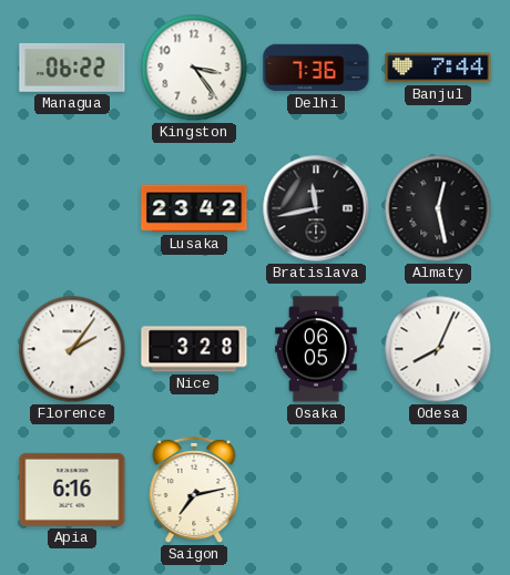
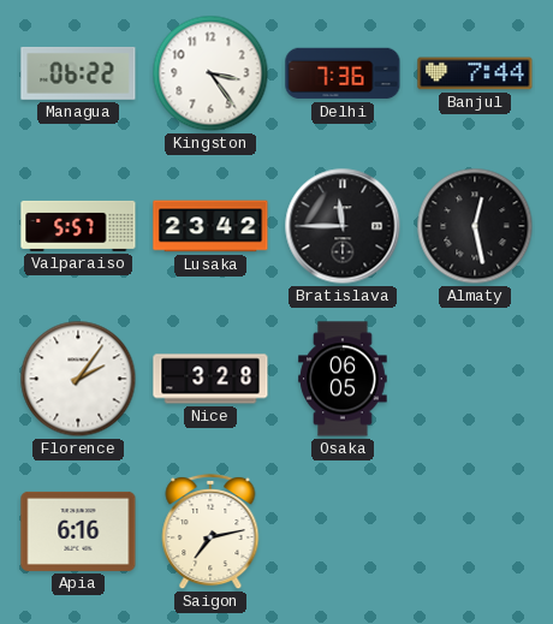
Valparaiso: none -> 5:57
Bratislava: 11:43 -> 11:45
Odesa: 8:04 -> none
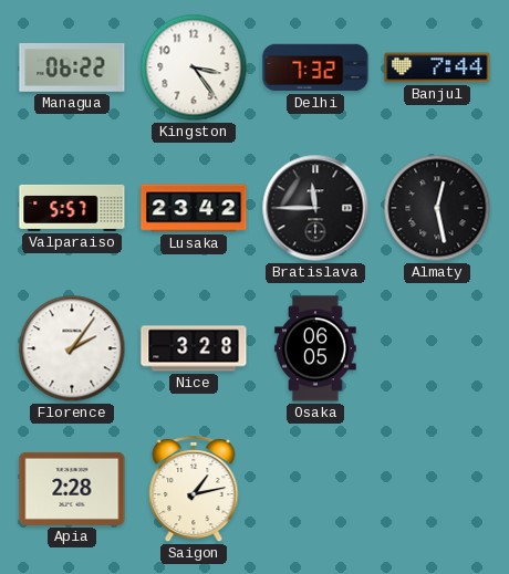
Delhi: 7:36 -> 7:32
Apia: 6:16 -> 2:28
Saigon: 7:13 -> 1:13
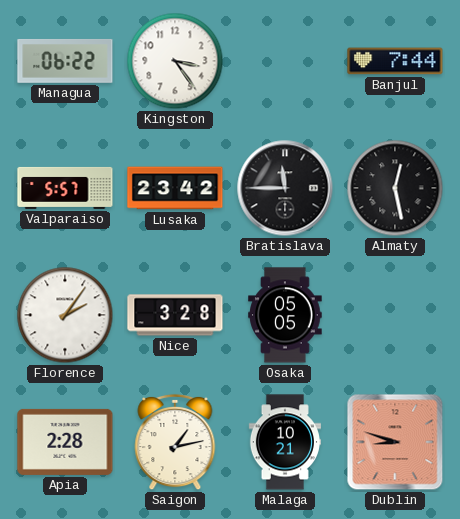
Delhi: 7:32 -> none
Osaka: 06:05 -> 05:05
Malaga: none -> 10:21
Dublin: none -> 8:48
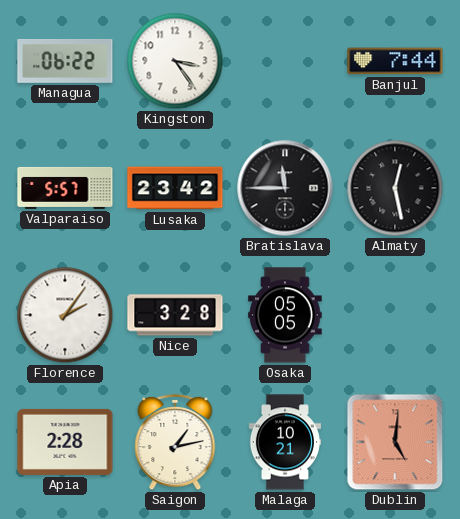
Dublin: 8:48 -> 5:01
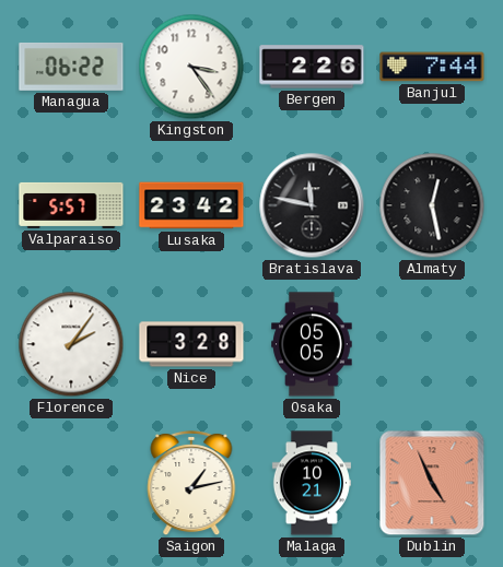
Bergen: none -> 2:26
Bratislava: 11:45 -> 11:47
Apia: 2:28 -> none
Dublin: 5:01 -> 4:56
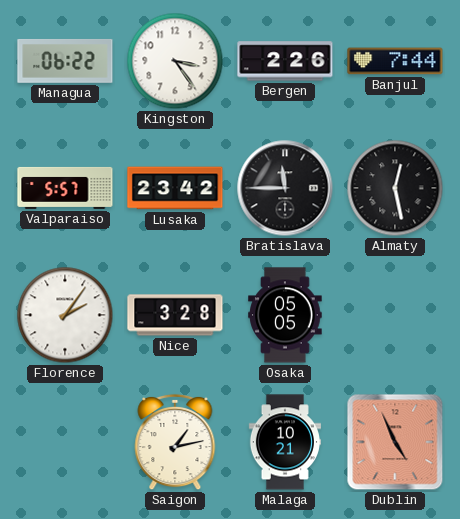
Bratislava: 11:47 -> 11:45
